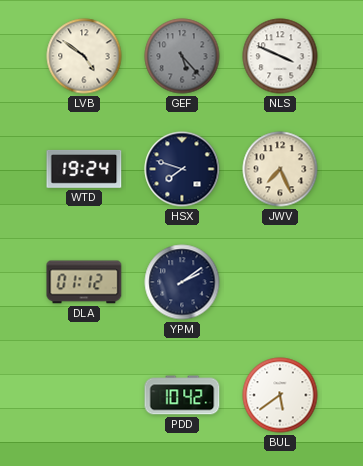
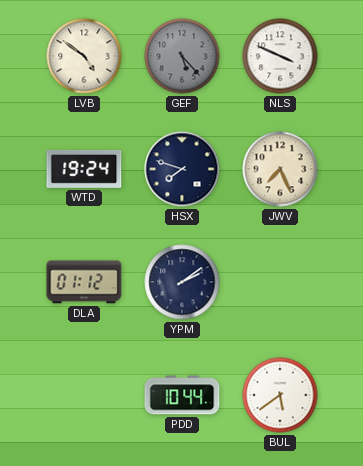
PDD: 10:42 -> 10:44
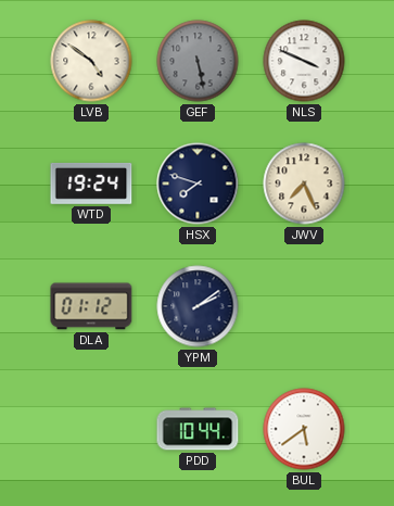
GEF: 5:23 -> 5:28
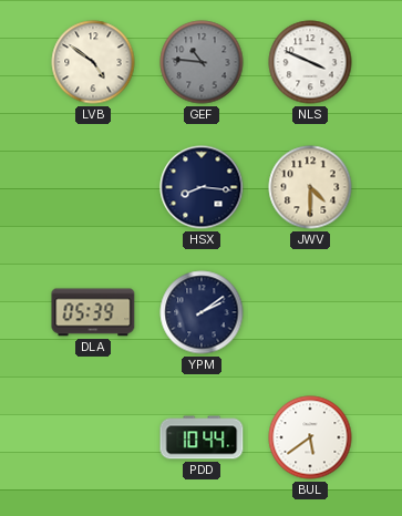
GEF: 5:28 -> 10:46
WTD: 19:24 -> none
HSX: 7:48 -> 8:16
JWV: 7:26 -> 4:30
DLA: 01:12 -> 05:39
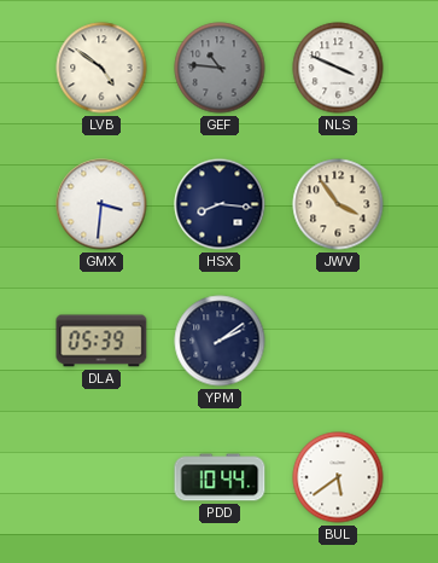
GMX: none -> 3:31
JWV: 4:30 -> 3:54
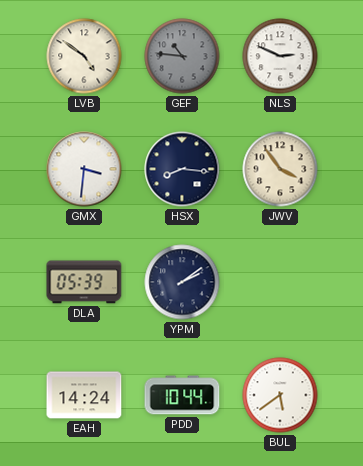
NLS: 3:49 -> 2:49
EAH: none -> 14:24
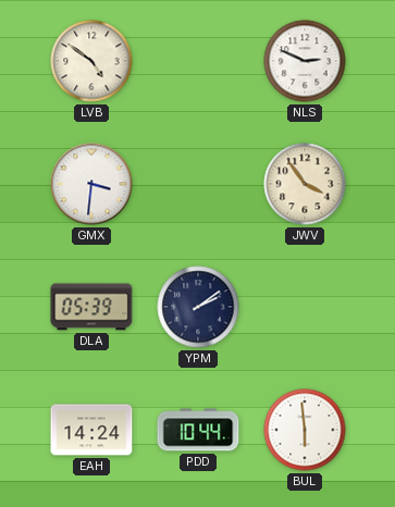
GEF: 10:46 -> none
HSX: 8:16 -> none
BUL: 5:39 -> 5:59
